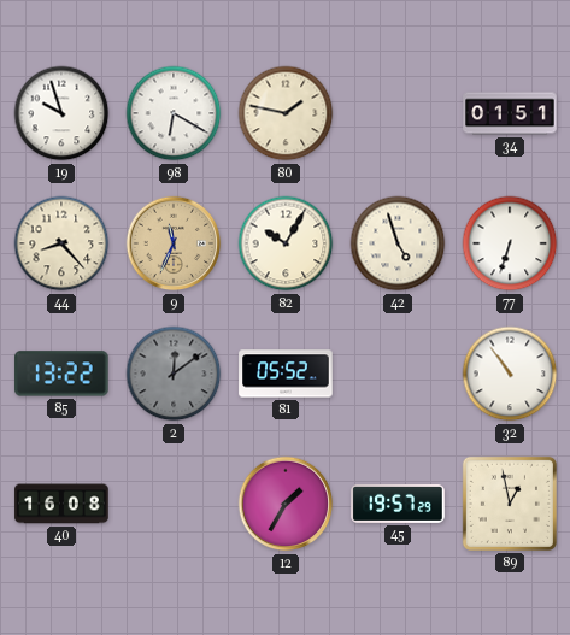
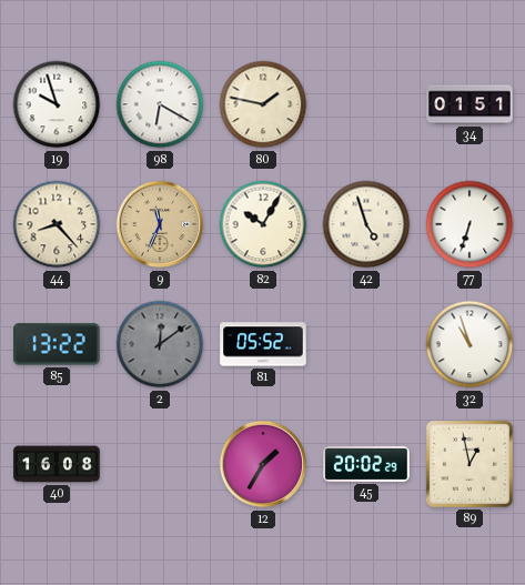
32: 10:54 -> 10:57
45: 19:57 -> 20:02
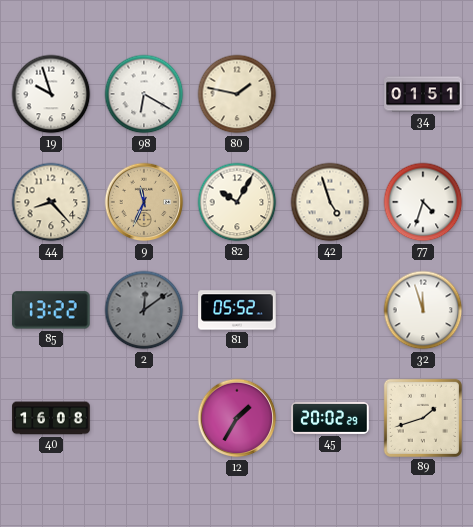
77: 6:33 -> 4:33
32: 10:57 -> 11:57
89: 12:58 -> 1:42
